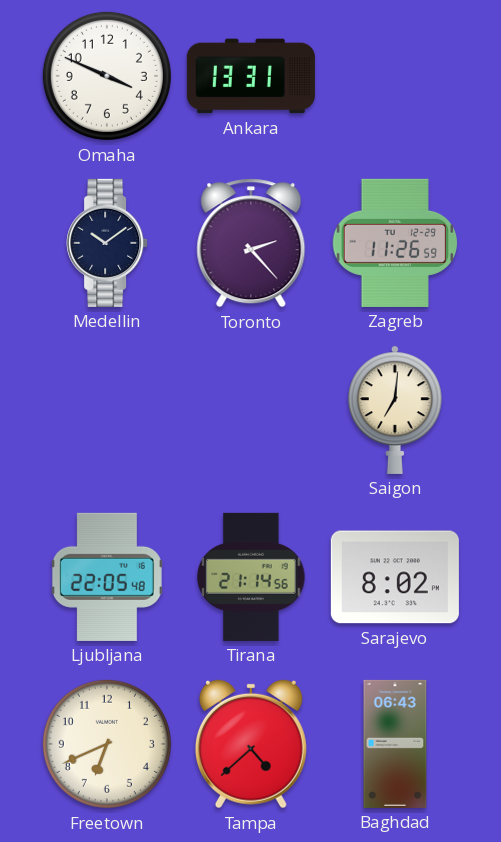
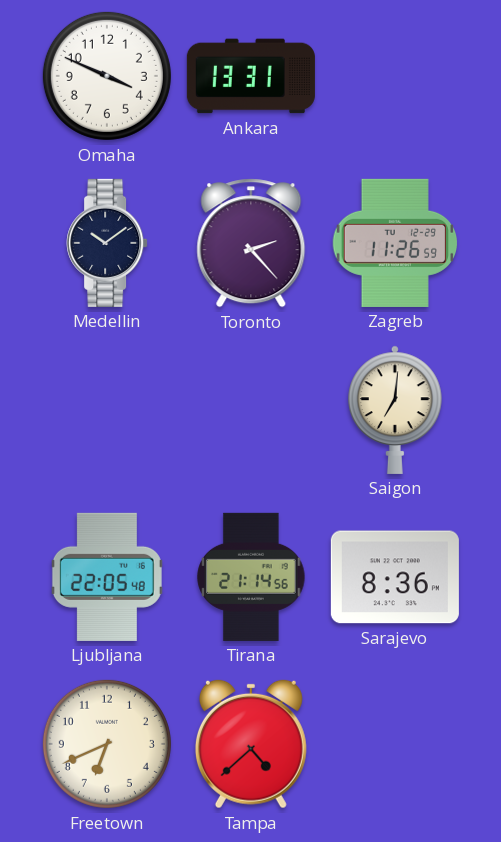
Sarajevo: 8:02 -> 8:36
Baghdad: 06:43 -> none
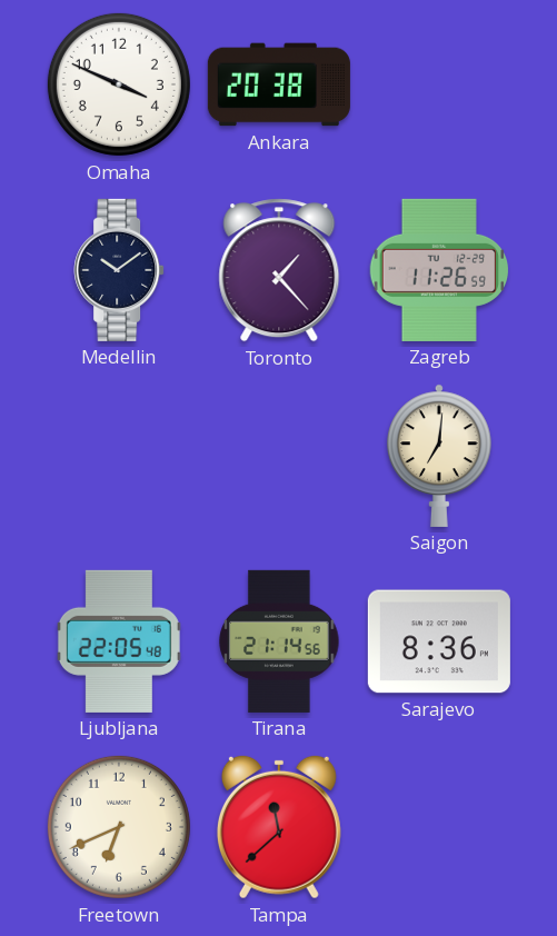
Ankara: 13:31 -> 20:38
Toronto: 2:23 -> 1:23
Tampa: 4:38 -> 11:38
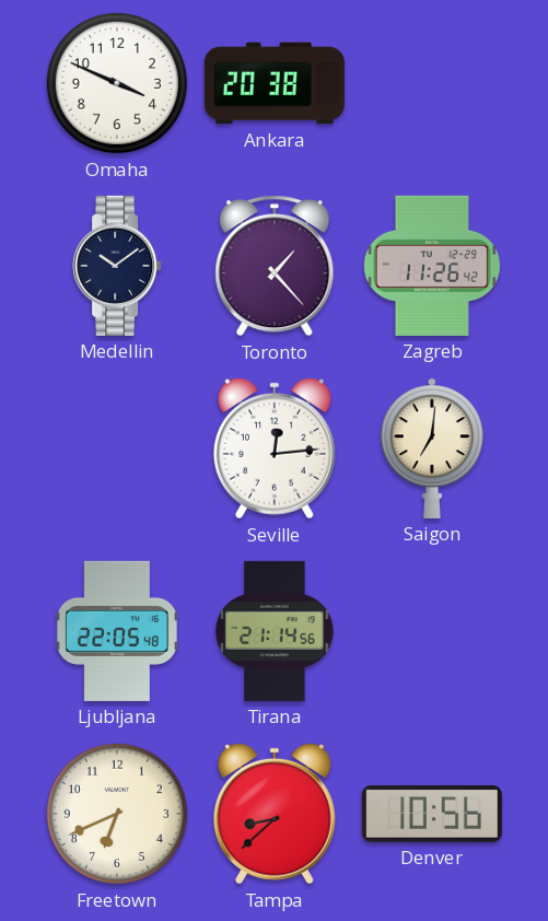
Zagreb: 11:26:59 -> 11:26:42
Seville: none -> 12:14
Sarajevo: 8:36 -> none
Tampa: 11:38 -> 8:38
Denver: none -> 10:56
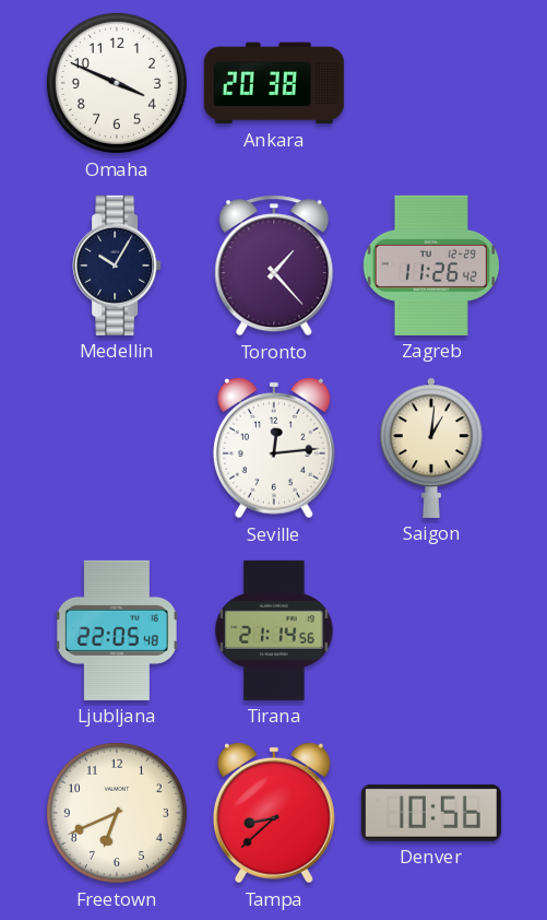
Medellin: 10:09 -> 10:05
Saigon: 7:01 -> 1:01
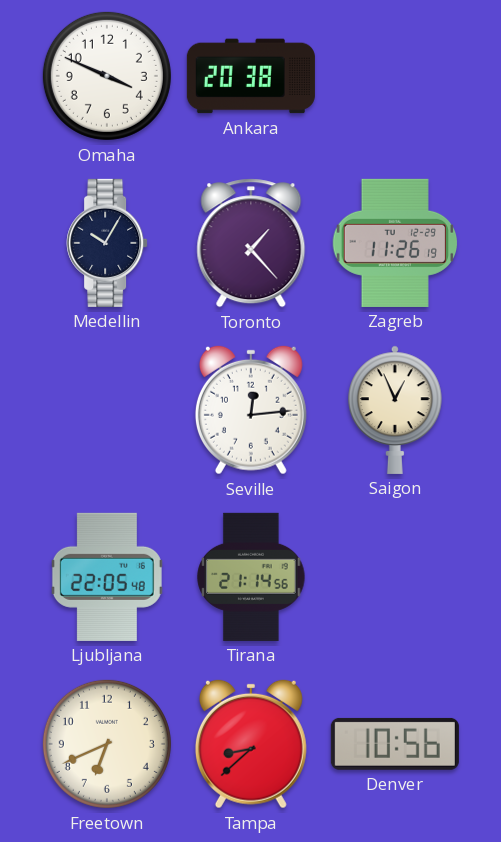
Zagreb: 11:26:42 -> 11:26:19
Saigon: 1:01 -> 12:56
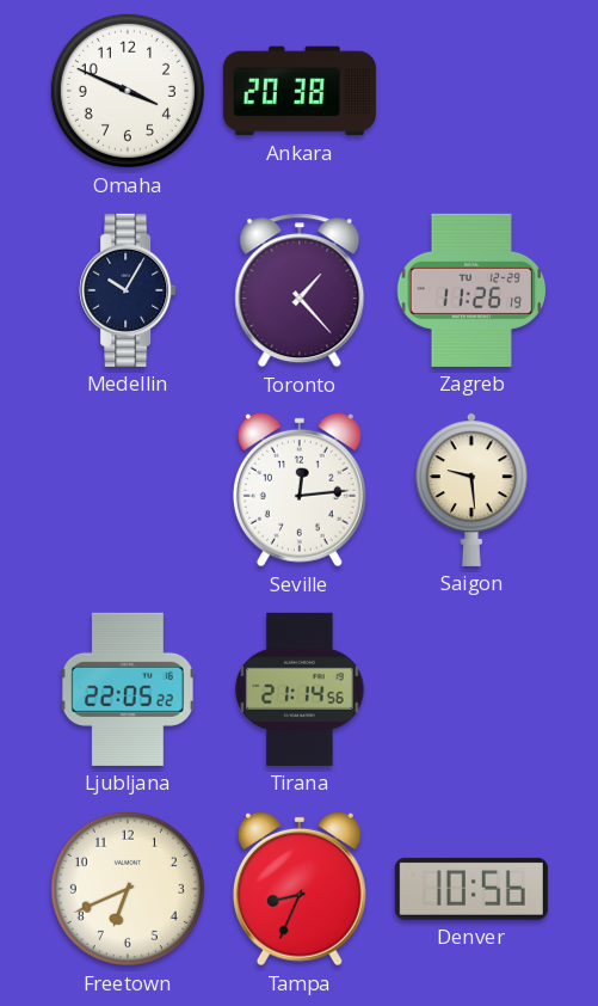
Saigon: 12:56 -> 9:29
Ljubljana: 22:05:48 -> 22:05:22
Tampa: 8:38 -> 8:34
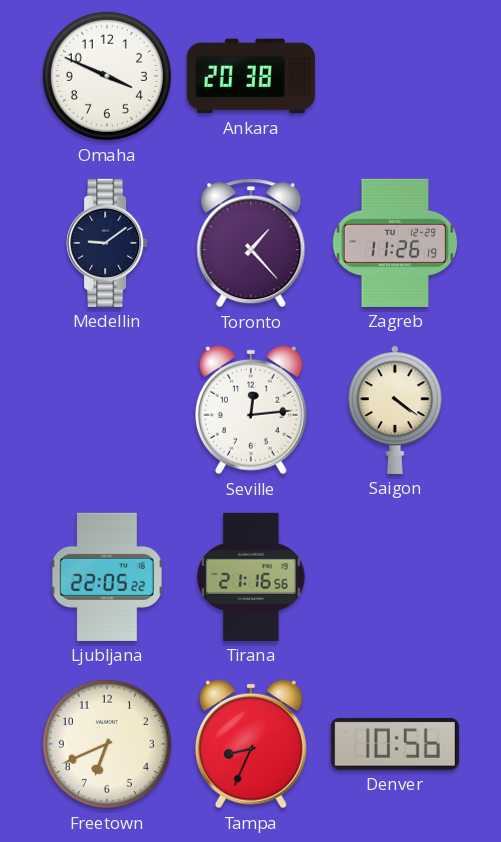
Medellin: 10:05 -> 9:09
Saigon: 9:29 -> 4:21
Tirana: 21:14 -> 21:16
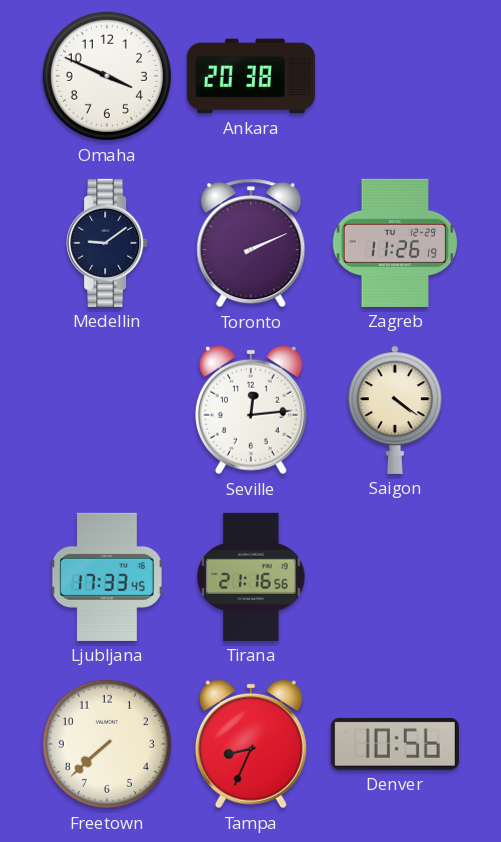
Toronto: 1:23 -> 2:11
Ljubljana: 22:05 -> 17:33
Freetown: 6:41 -> 7:38
